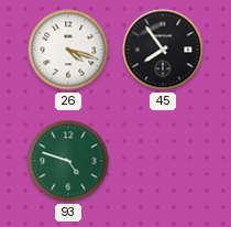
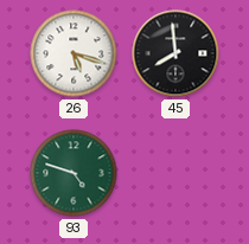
26: 4:18 -> 5:18
45: 7:54 -> 7:59
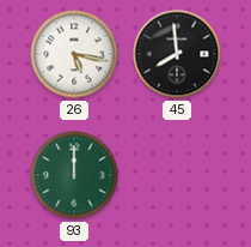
26: 5:18 -> 5:17
93: 4:48 -> 12:00
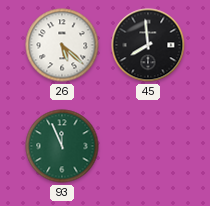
26: 5:17 -> 5:22
93: 12:00 -> 11:56
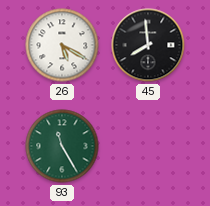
26: 5:22 -> 5:20
93: 11:56 -> 11:25
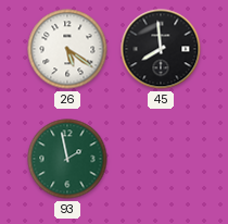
26: 5:20 -> 5:21
93: 11:25 -> 1:58
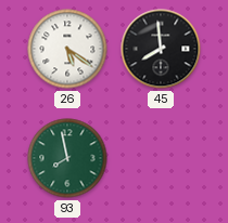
93: 1:58 -> 7:58
